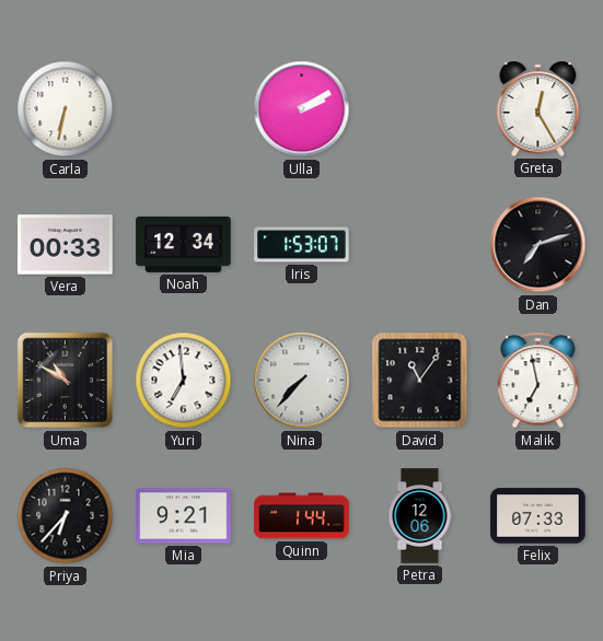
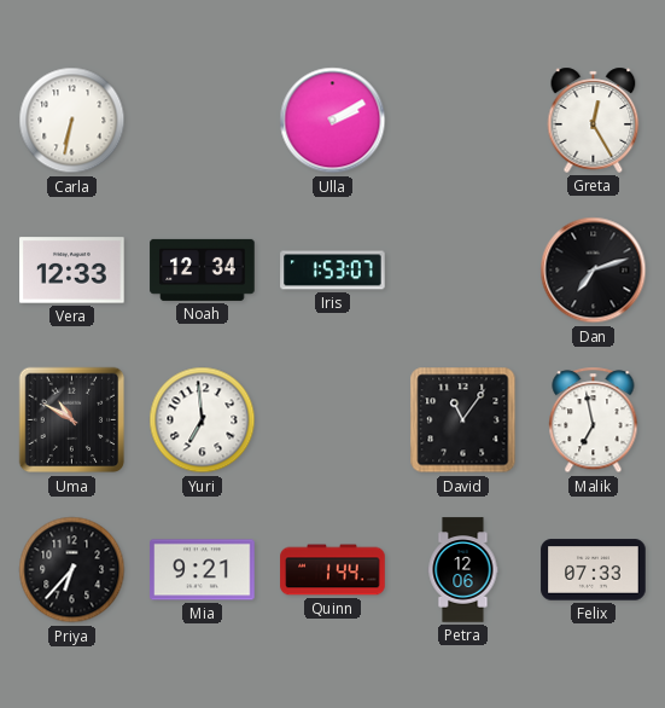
Vera: 00:33 -> 12:33
Nina: 7:37 -> none
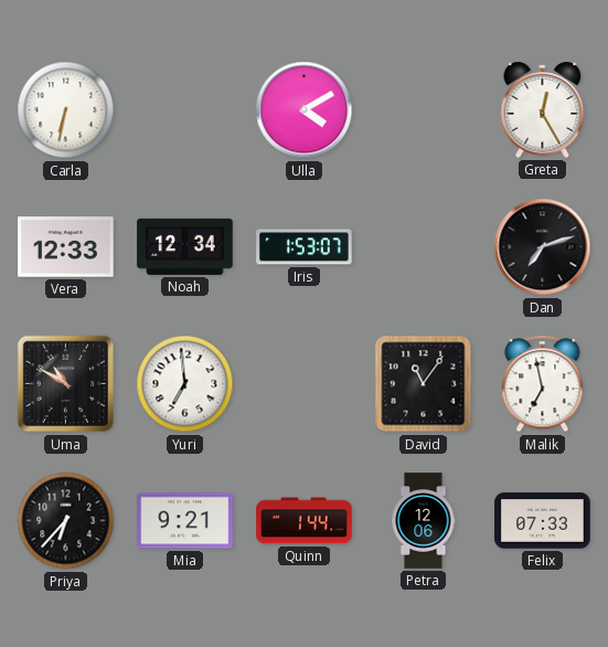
Ulla: 2:10 -> 4:10
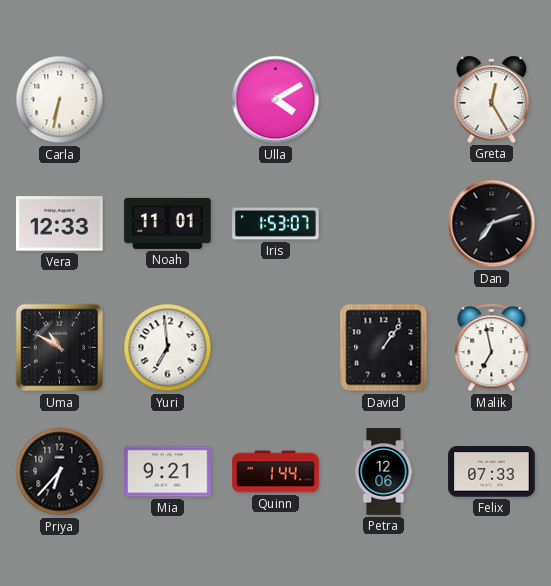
Noah: 12:34 -> 11:01
David: 11:06 -> 1:06
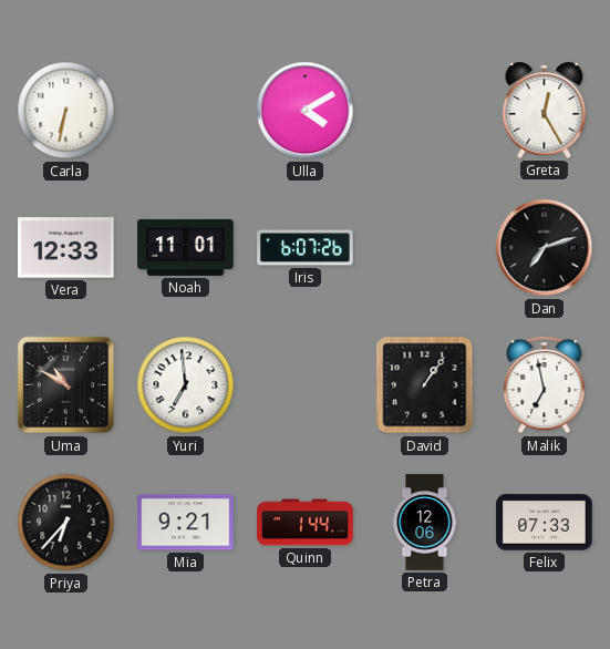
Iris: 1:53 -> 6:07
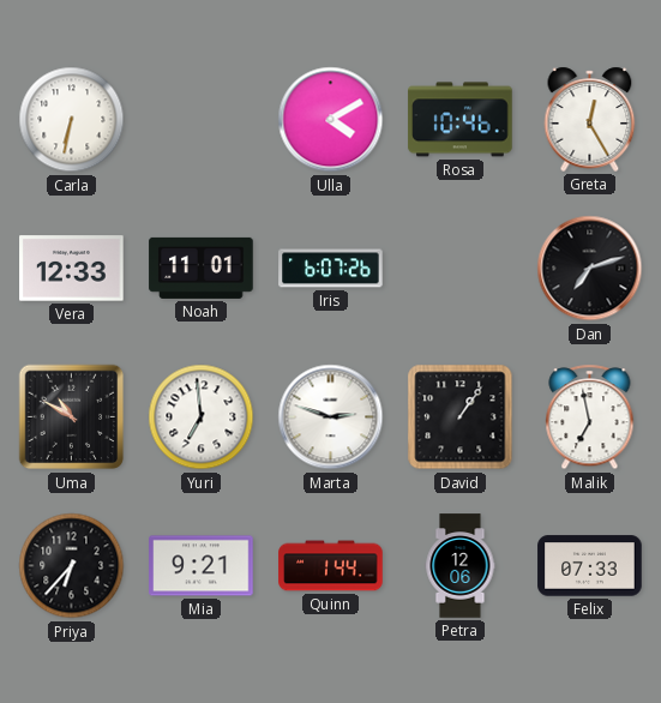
Rosa: none -> 10:46
Marta: none -> 2:48
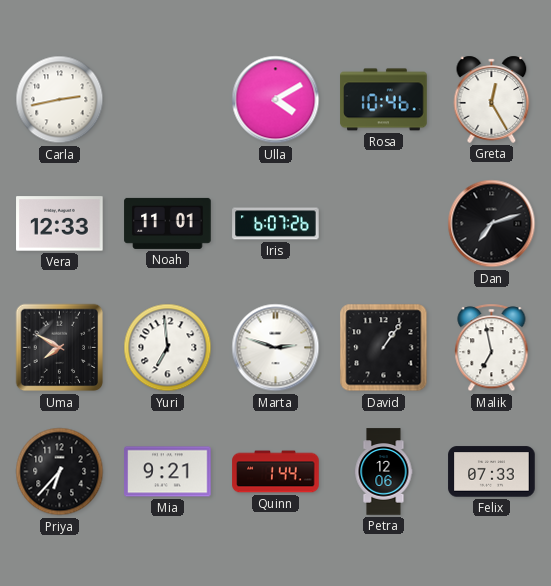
Carla: 6:32 -> 2:43
Uma: 10:50 -> 7:50
